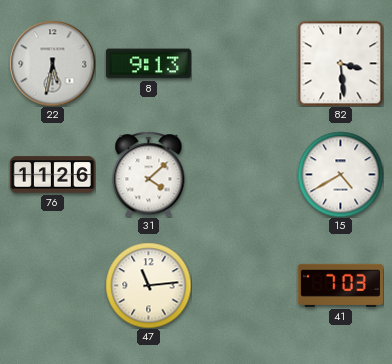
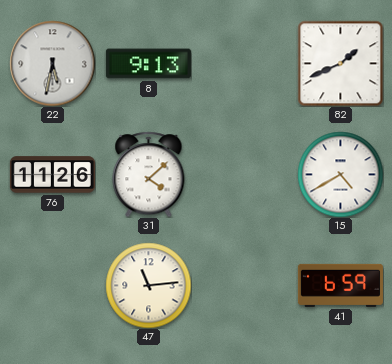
82: 3:29 -> 1:41
41: 7:03 -> 6:59
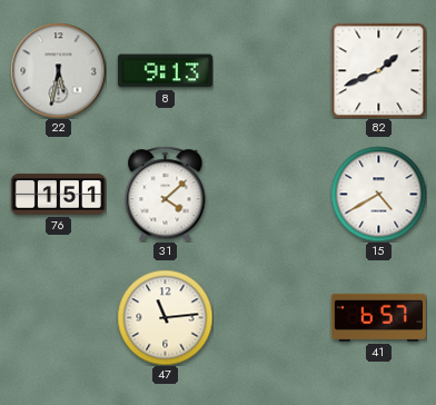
76: 11:26 -> 1:51
41: 6:59 -> 6:57
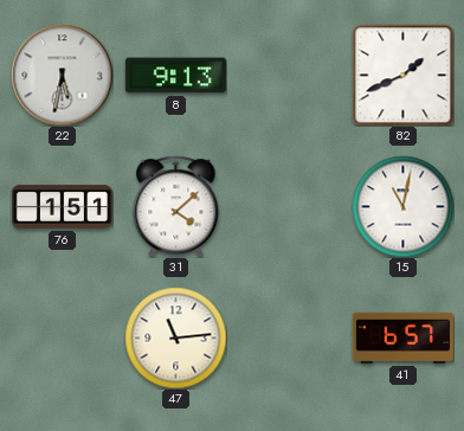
15: 4:40 -> 11:02
